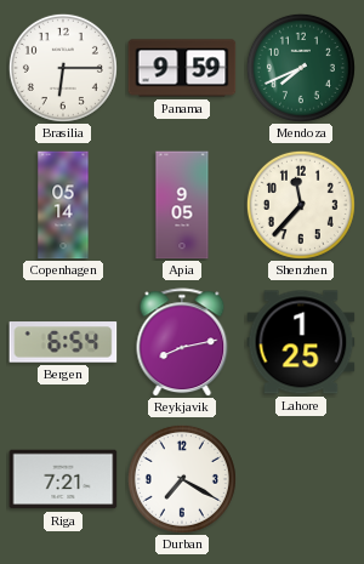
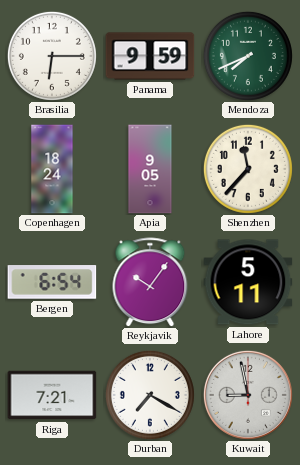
Copenhagen: 05:14 -> 18:24
Reykjavik: 8:13 -> 10:06
Lahore: 1:25 -> 5:11
Kuwait: none -> 8:58
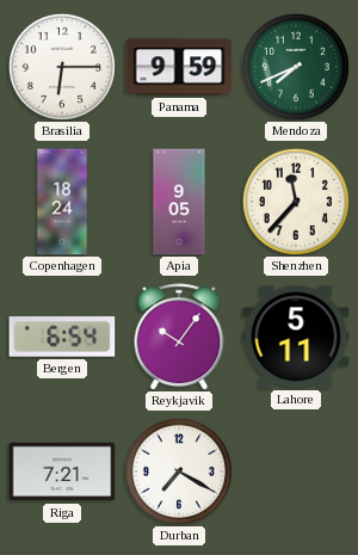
Kuwait: 8:58 -> none
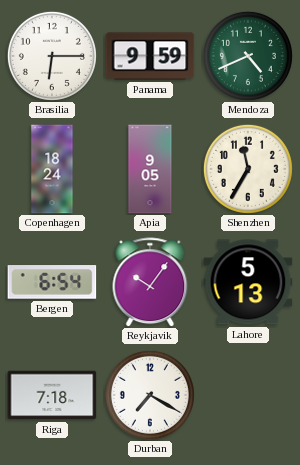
Mendoza: 7:41 -> 4:41
Shenzhen: 11:37 -> 11:35
Lahore: 5:11 -> 5:13
Riga: 7:21 -> 7:18
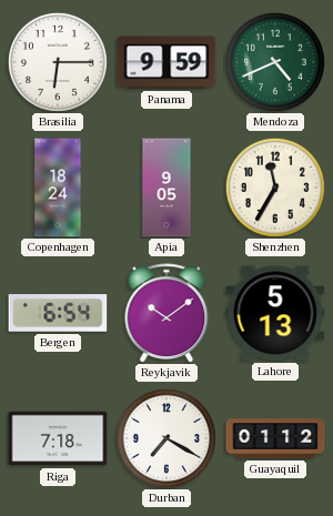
Reykjavik: 10:06 -> 10:09
Guayaquil: none -> 01:12
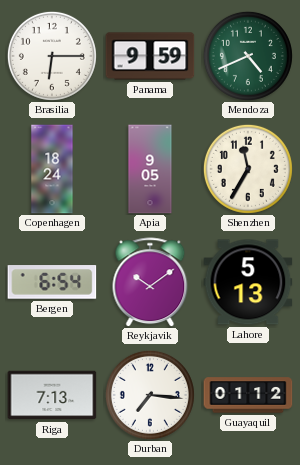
Riga: 7:18 -> 7:13
Durban: 7:20 -> 7:16
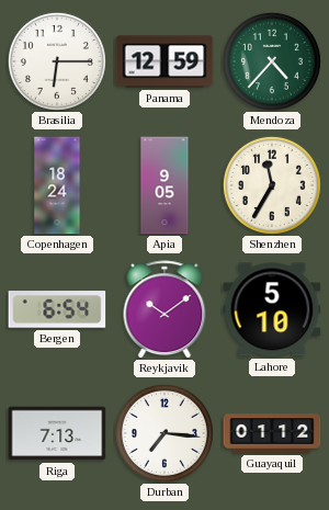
Panama: 9:59 -> 12:59
Mendoza: 4:41 -> 4:37
Lahore: 5:13 -> 5:10
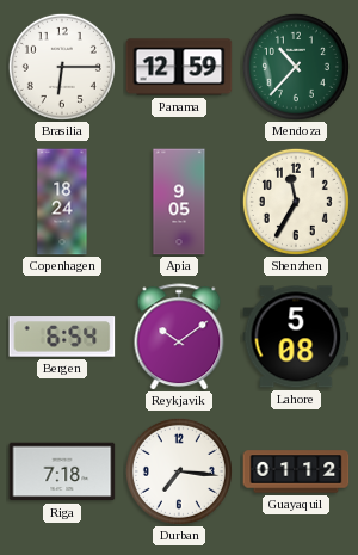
Mendoza: 4:37 -> 10:37
Lahore: 5:10 -> 5:08
Riga: 7:13 -> 7:18
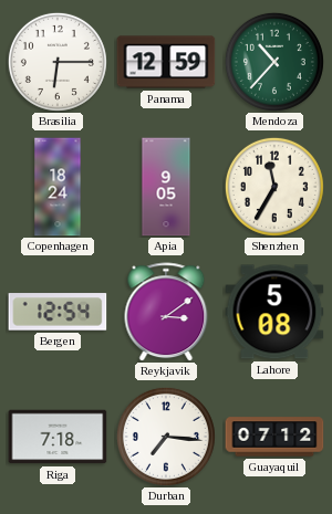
Bergen: 6:54 -> 12:54
Reykjavik: 10:09 -> 3:09
Guayaquil: 01:12 -> 07:12
